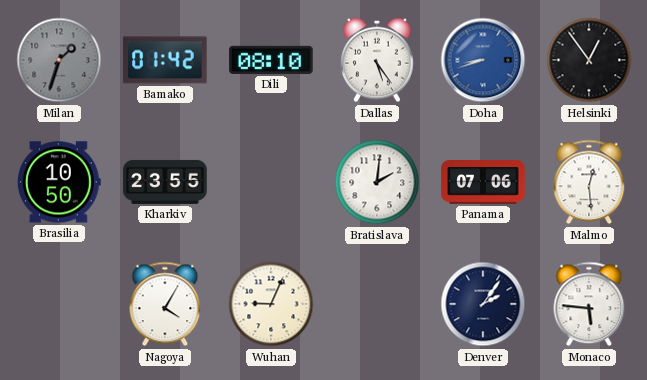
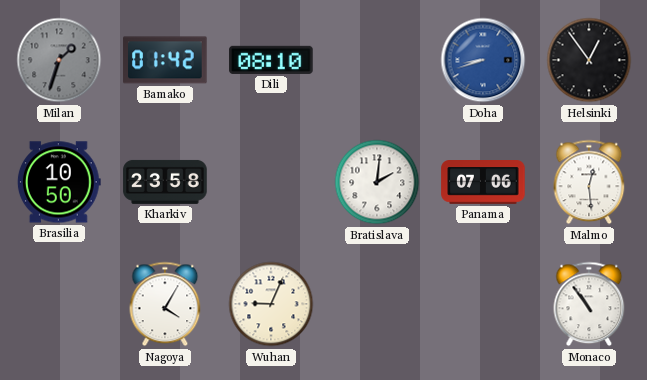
Dallas: 5:24 -> none
Kharkiv: 23:55 -> 23:58
Denver: 2:06 -> none
Monaco: 5:46 -> 10:54
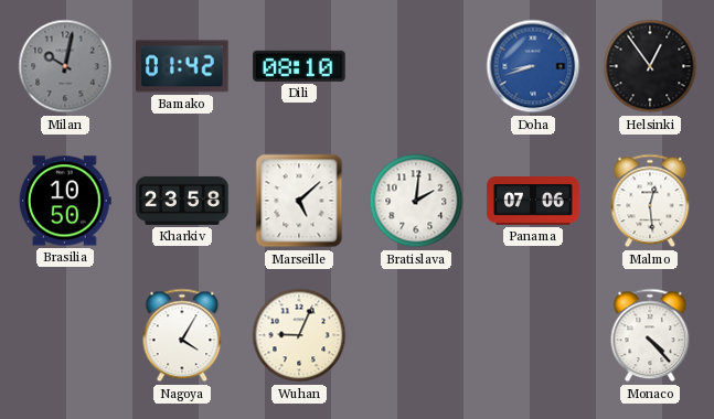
Milan: 1:33 -> 10:02
Marseille: none -> 5:08
Monaco: 10:54 -> 4:23
